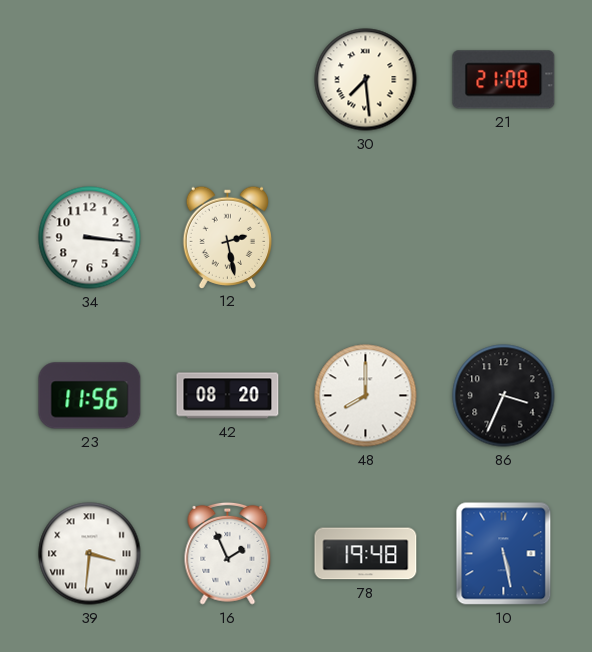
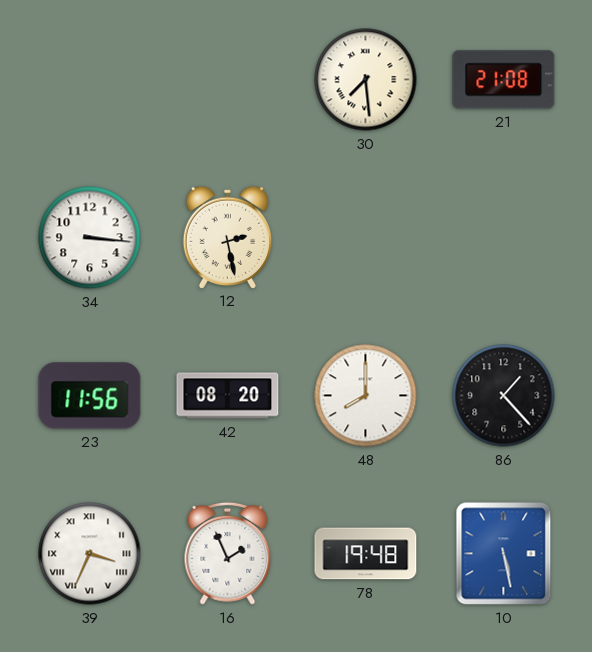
86: 3:34 -> 1:23
39: 3:31 -> 3:34
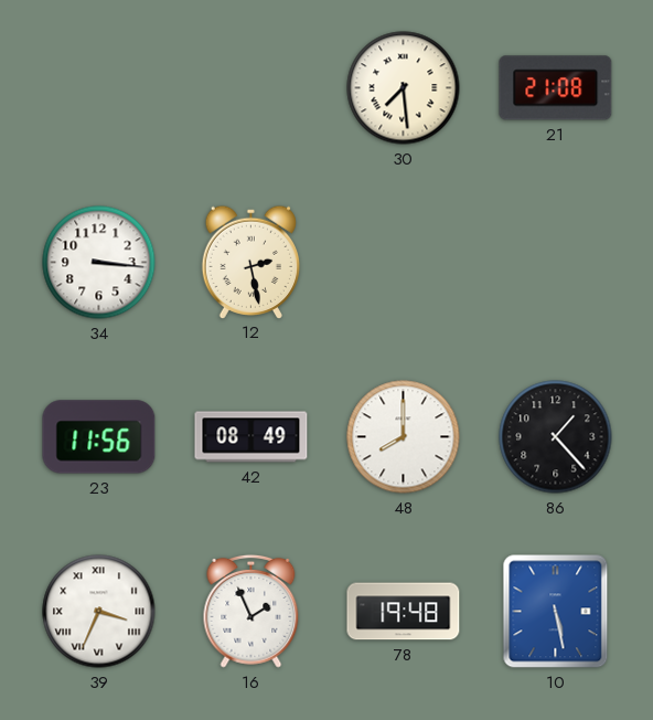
42: 08:20 -> 08:49
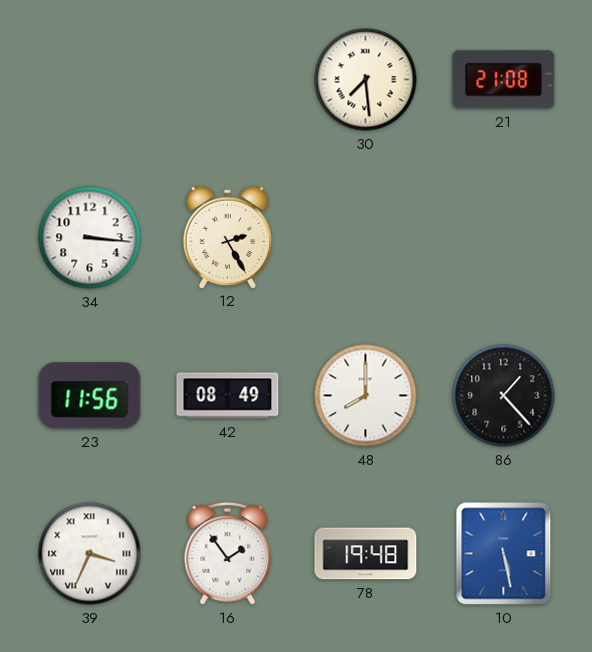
12: 2:28 -> 2:25
16: 1:56 -> 1:54
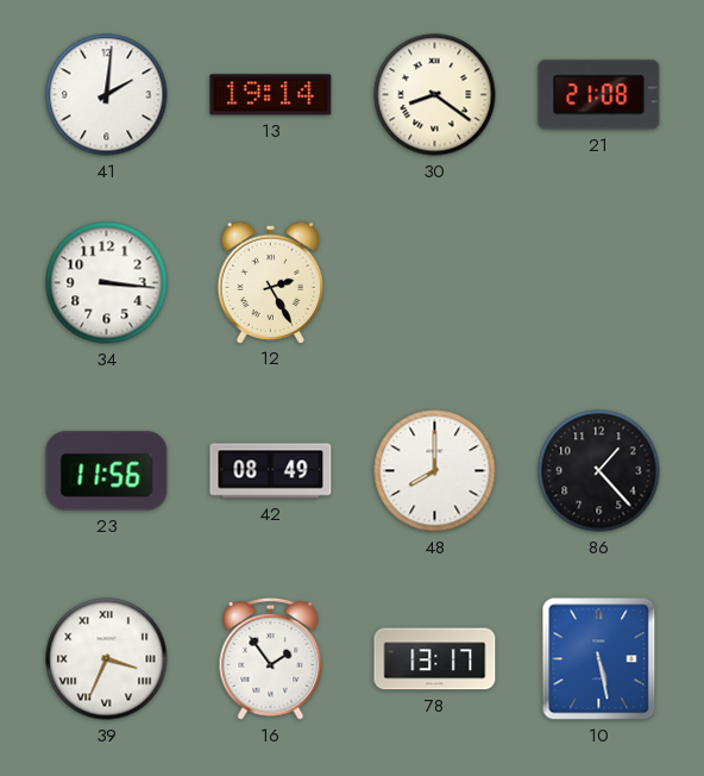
41: none -> 2:01
13: none -> 19:14
30: 7:29 -> 8:21
78: 19:48 -> 13:17
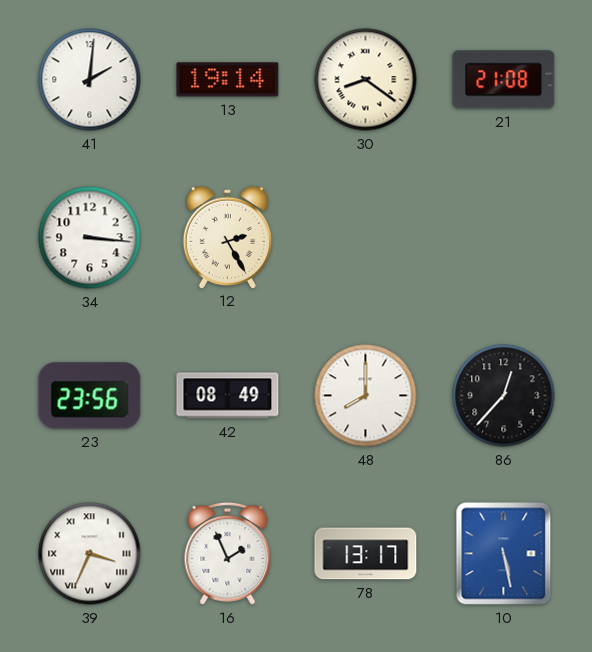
23: 11:56 -> 23:56
86: 1:23 -> 12:37
16: 1:54 -> 1:56
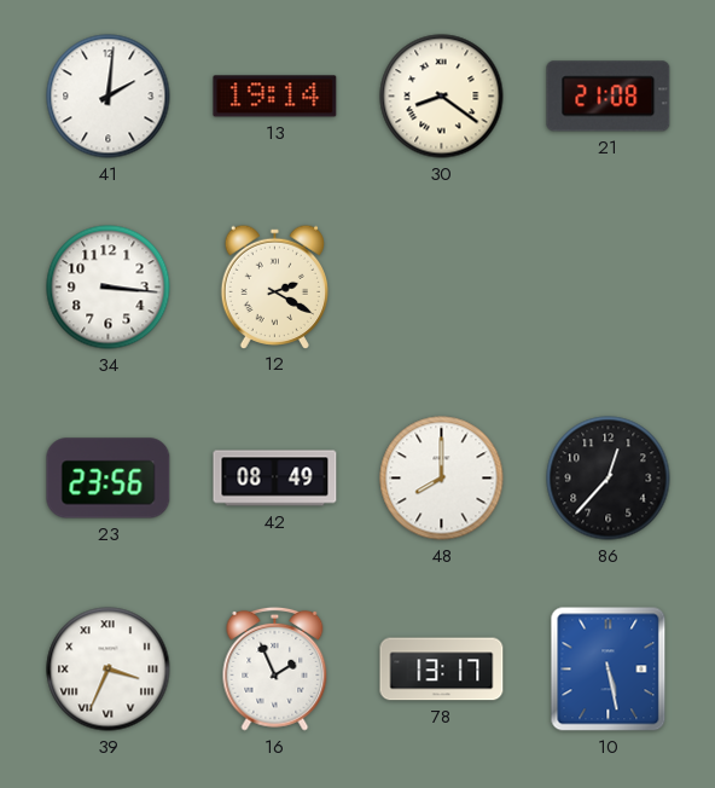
12: 2:25 -> 2:20
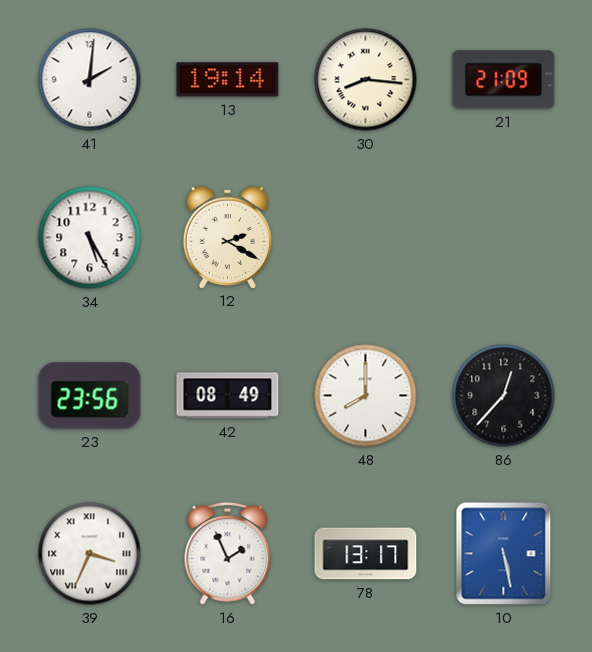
30: 8:21 -> 8:16
21: 21:08 -> 21:09
34: 3:16 -> 5:25
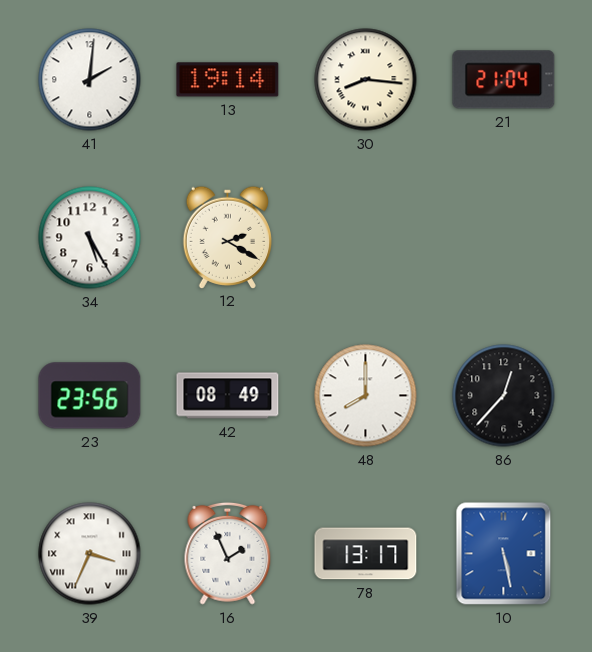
21: 21:09 -> 21:04
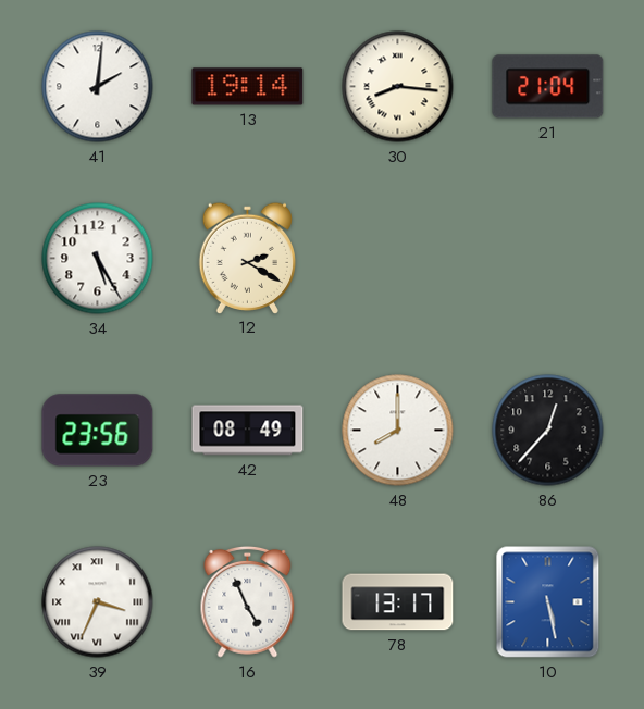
16: 1:56 -> 4:56
